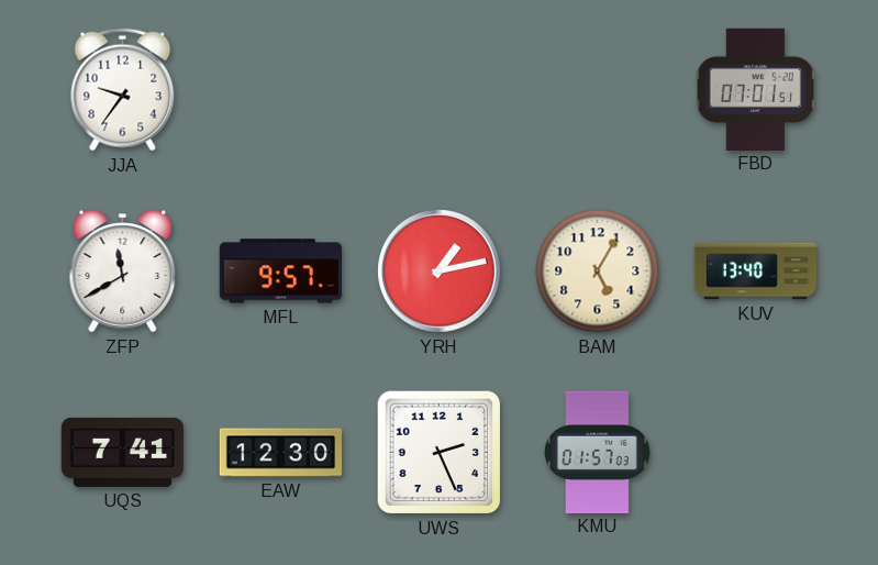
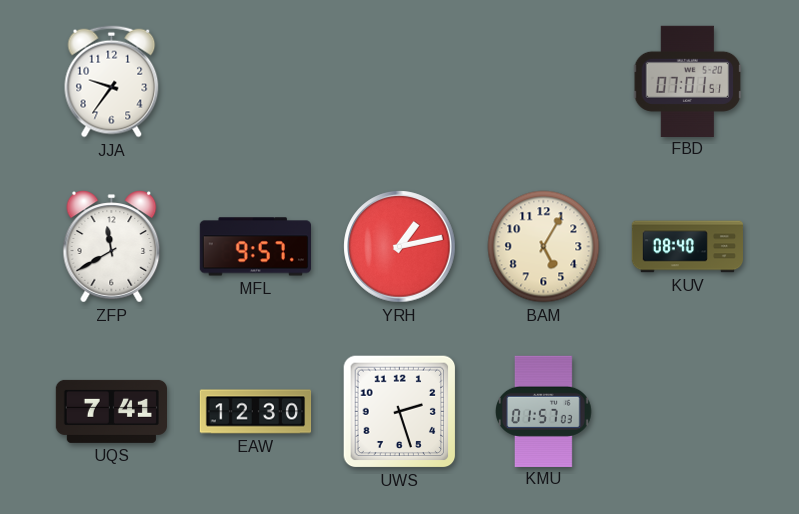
KUV: 13:40 -> 08:40
UWS: 2:26 -> 2:27
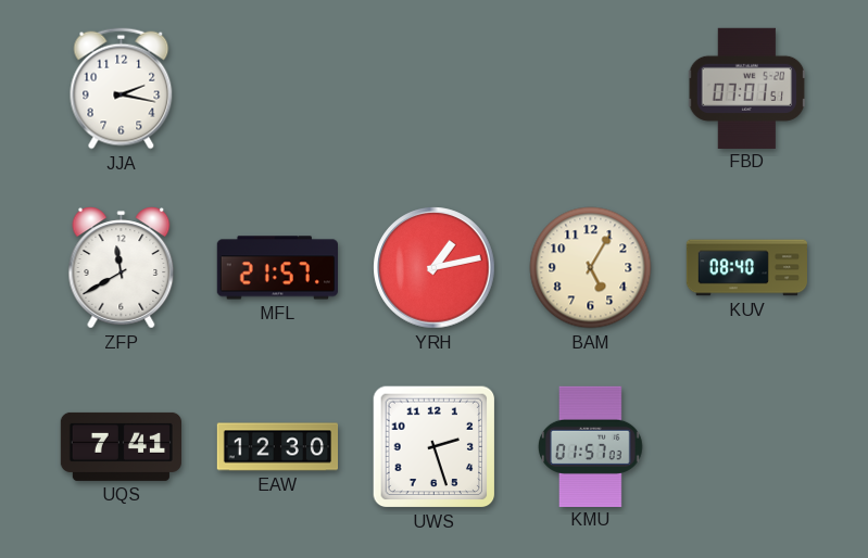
JJA: 9:36 -> 2:17
MFL: 9:57 -> 21:57
